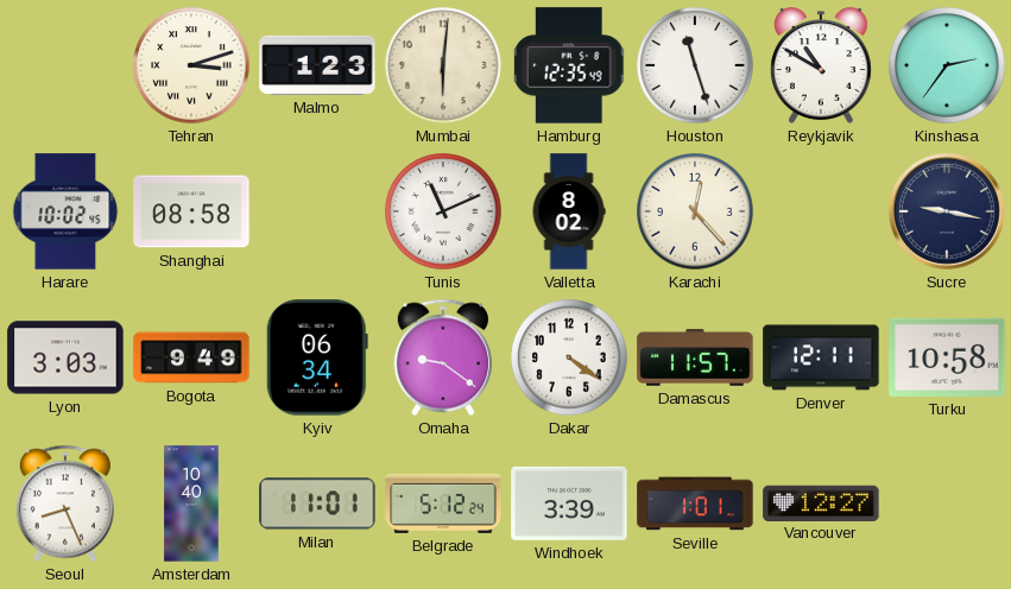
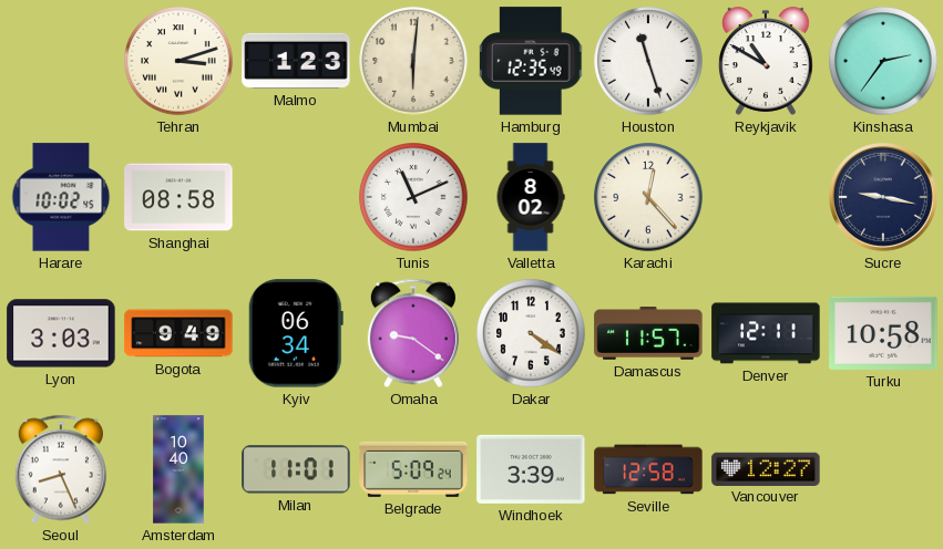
Belgrade: 5:12 -> 5:09
Seville: 1:01 -> 12:58
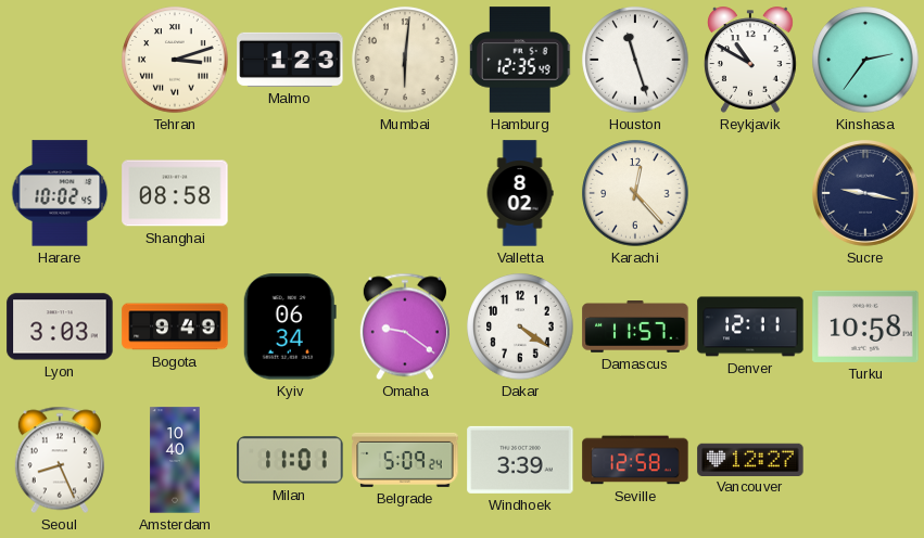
Tunis: 11:11 -> none
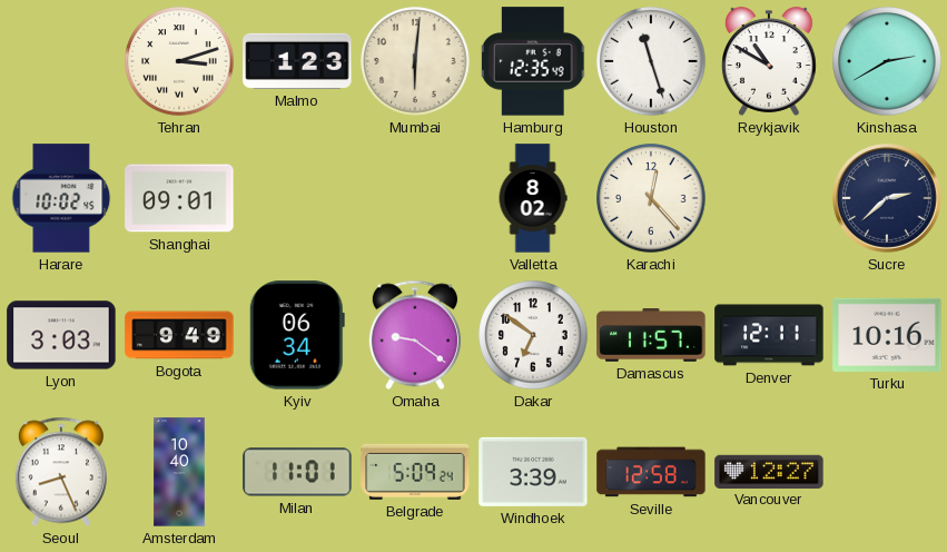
Kinshasa: 2:36 -> 2:40
Shanghai: 08:58 -> 09:01
Sucre: 9:17 -> 2:38
Dakar: 4:21 -> 6:51
Turku: 10:58 -> 10:16
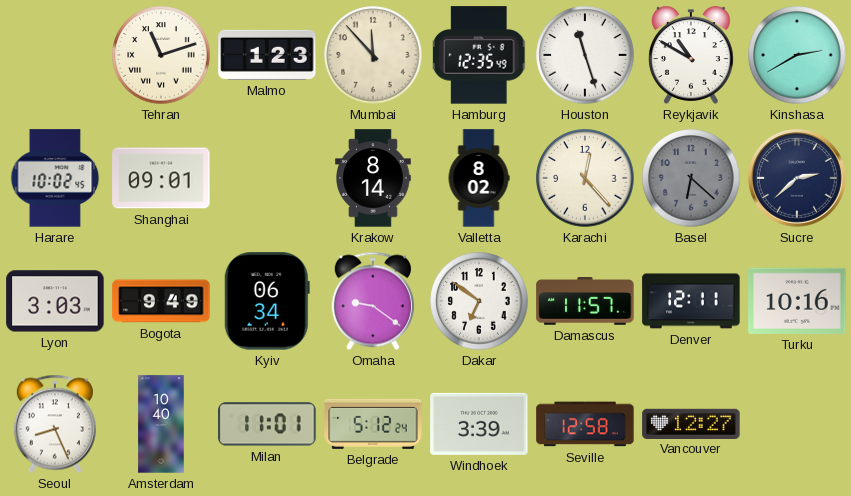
Tehran: 3:12 -> 11:12
Mumbai: 6:01 -> 11:53
Krakow: none -> 8:14
Basel: none -> 6:22
Belgrade: 5:09 -> 5:12
